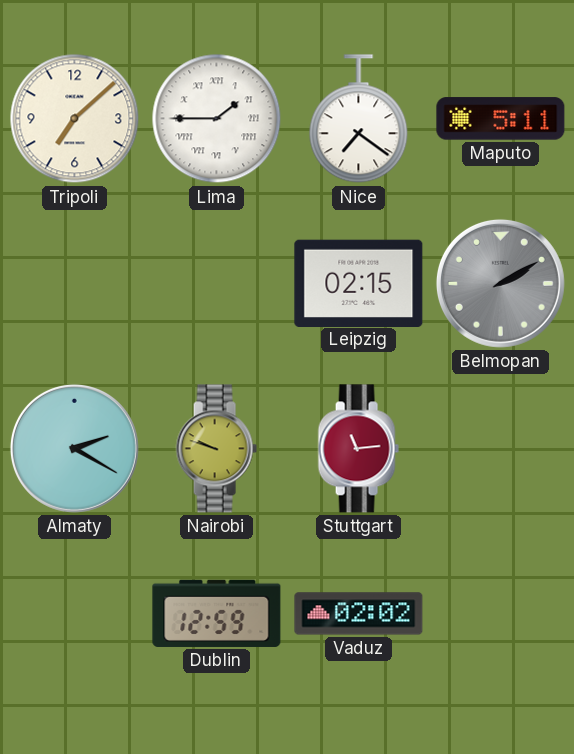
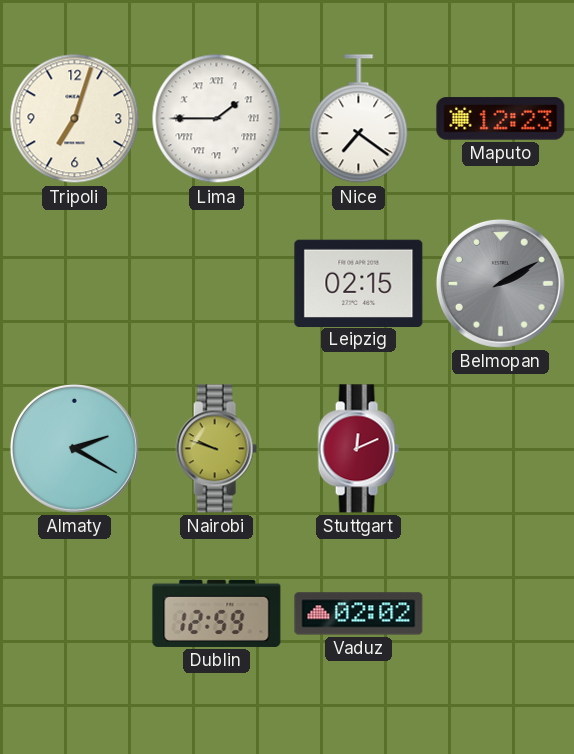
Tripoli: 7:08 -> 7:03
Maputo: 5:11 -> 12:23
Stuttgart: 11:14 -> 12:11
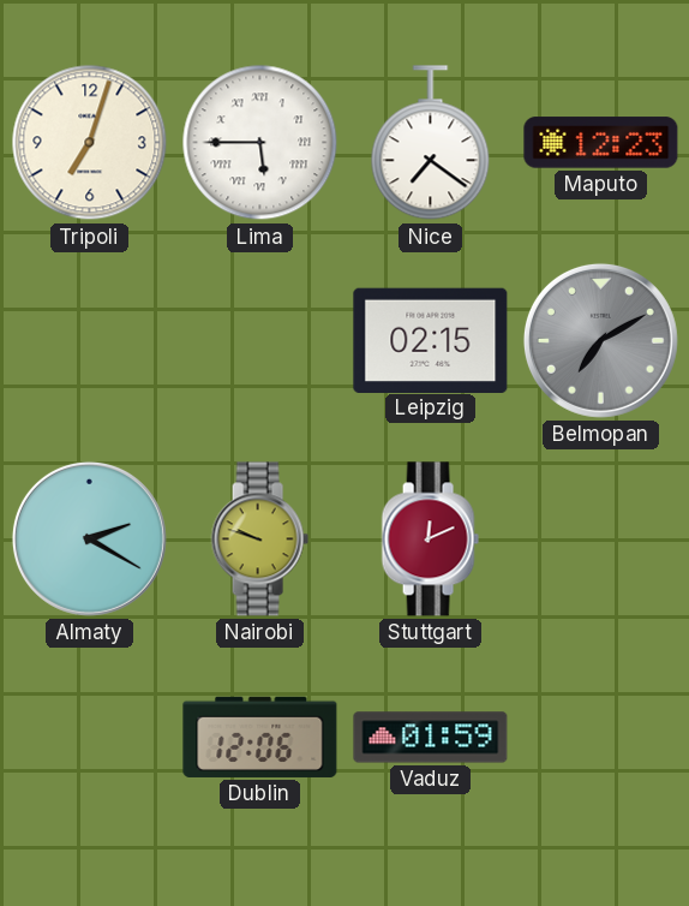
Lima: 1:45 -> 5:45
Belmopan: 2:10 -> 7:10
Dublin: 12:59 -> 12:06
Vaduz: 02:02 -> 01:59
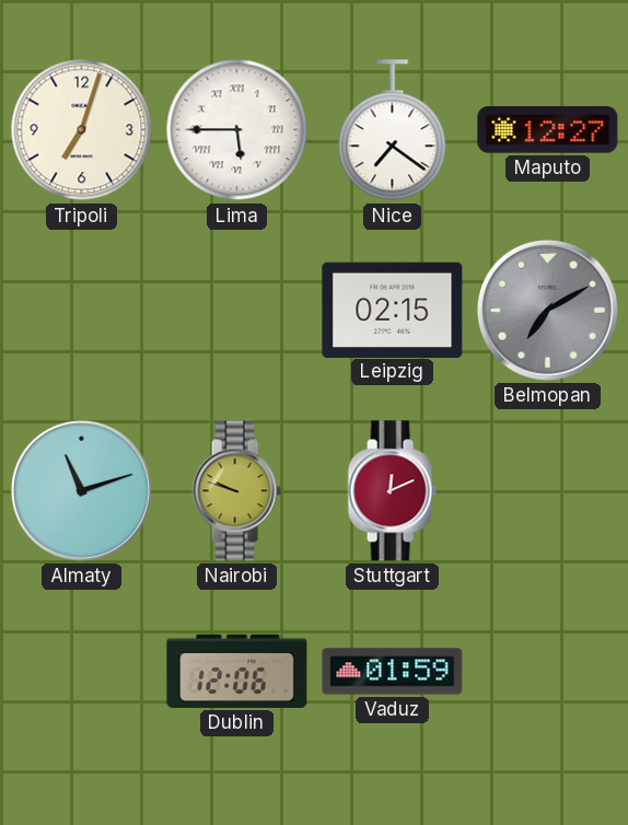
Maputo: 12:23 -> 12:27
Almaty: 2:20 -> 11:12
